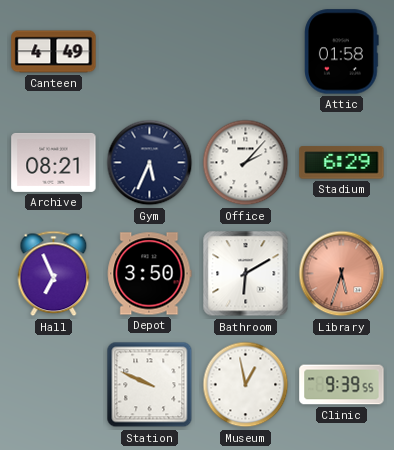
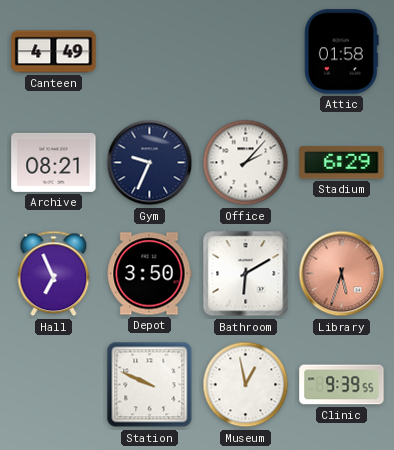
Gym: 5:34 -> 9:34
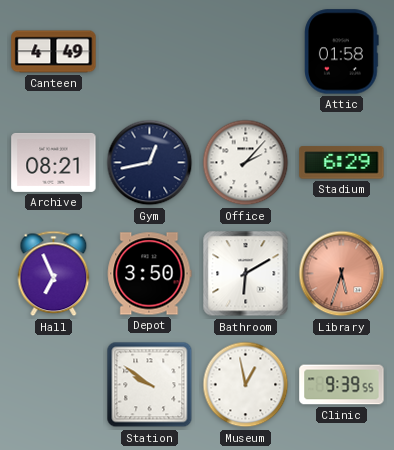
Gym: 9:34 -> 12:43
Station: 9:49 -> 9:51
